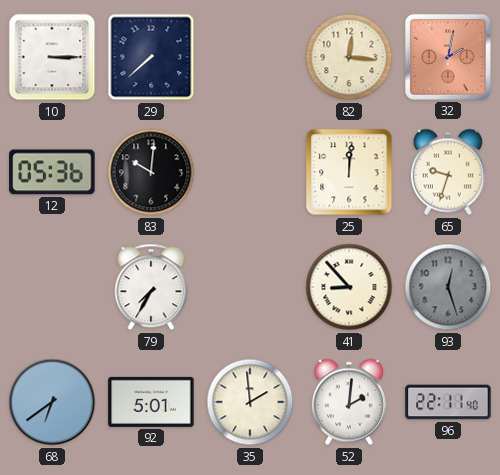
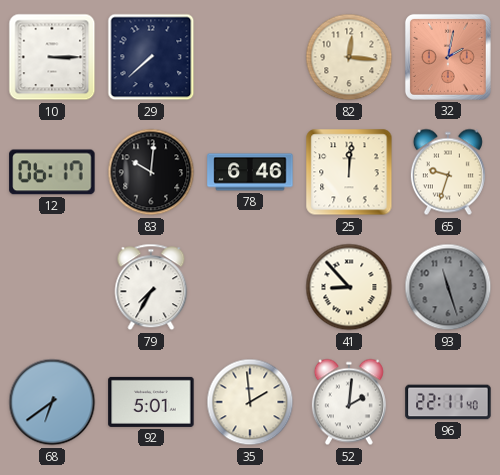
12: 05:36 -> 06:17
78: none -> 6:46
93: 12:27 -> 11:27
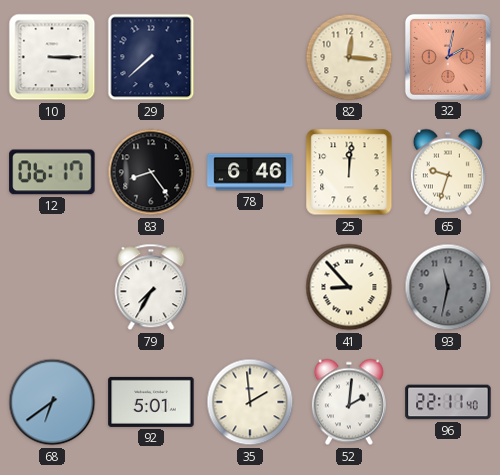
83: 10:01 -> 8:24
93: 11:27 -> 11:32
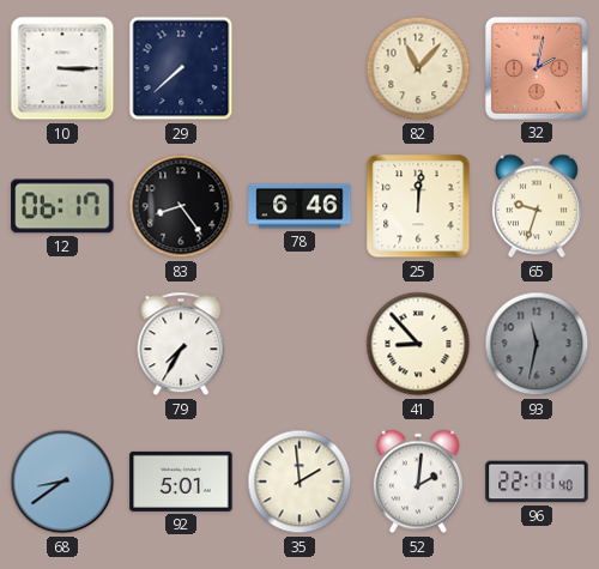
82: 12:16 -> 11:07
68: 6:39 -> 8:39
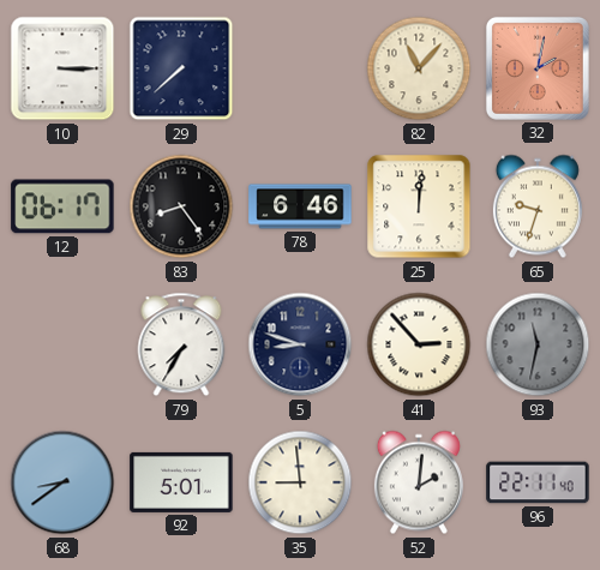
5: none -> 8:48
41: 8:53 -> 2:53
35: 1:59 -> 8:59
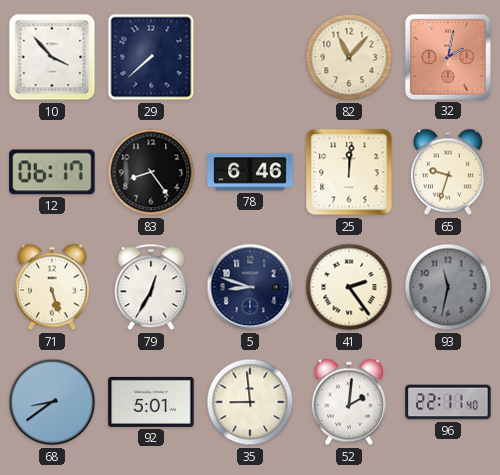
10: 3:15 -> 3:53
71: none -> 5:27
79: 7:35 -> 12:35
41: 2:53 -> 2:24
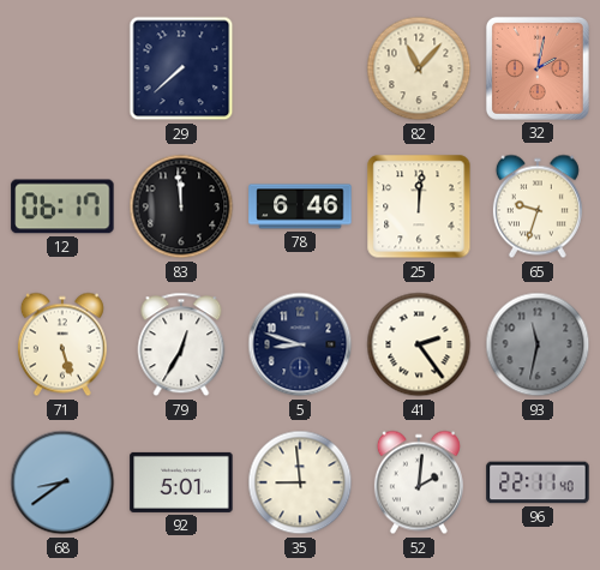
10: 3:53 -> none
83: 8:24 -> 11:59
